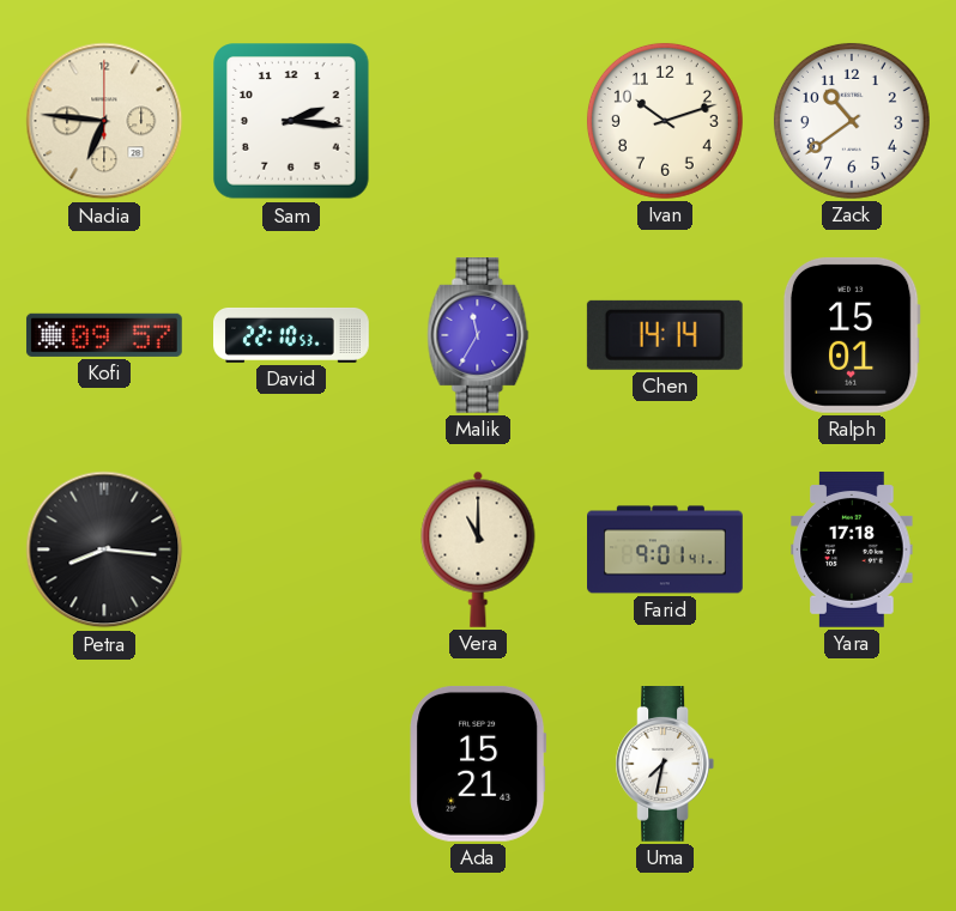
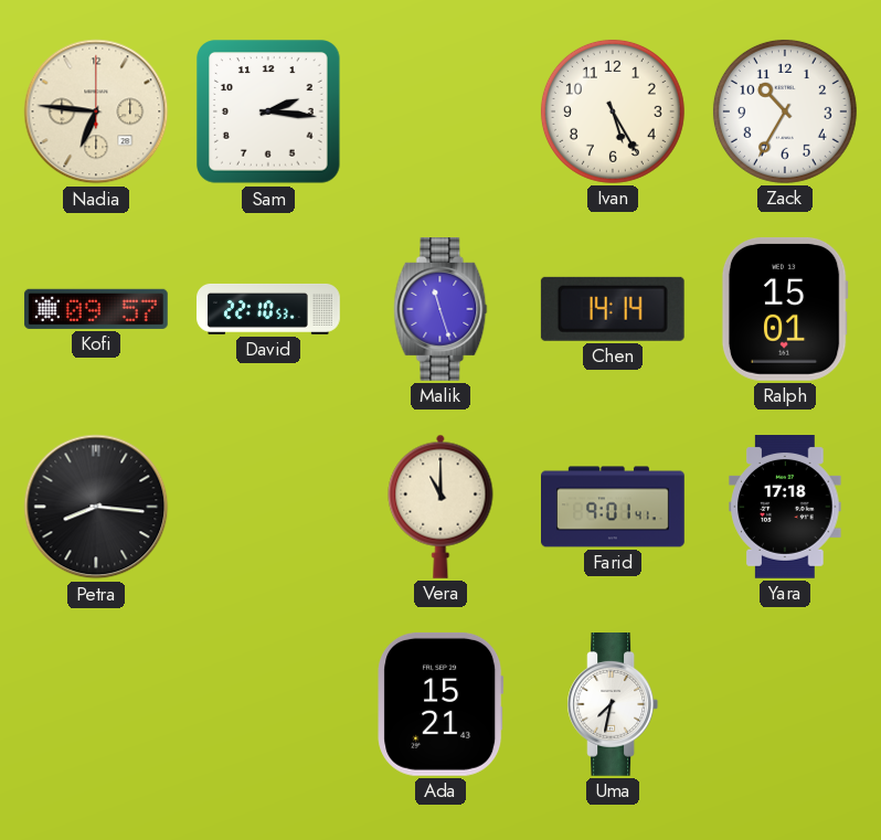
Ivan: 10:12 -> 5:25
Zack: 10:39 -> 10:35
Malik: 11:35 -> 11:27
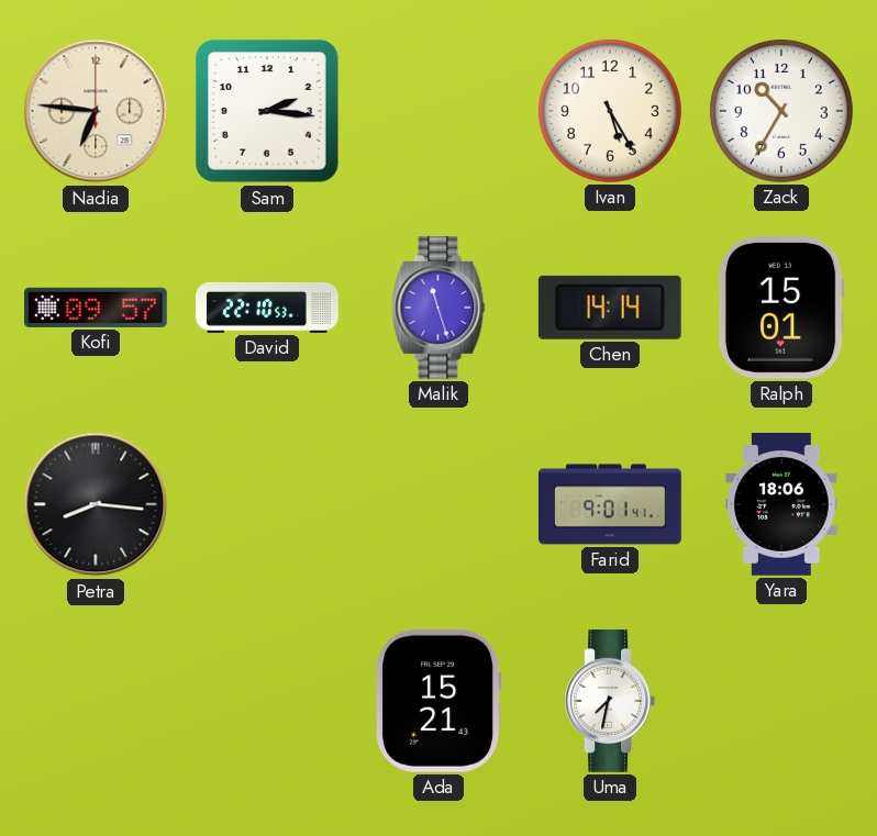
Vera: 11:00 -> none
Yara: 17:18 -> 18:06
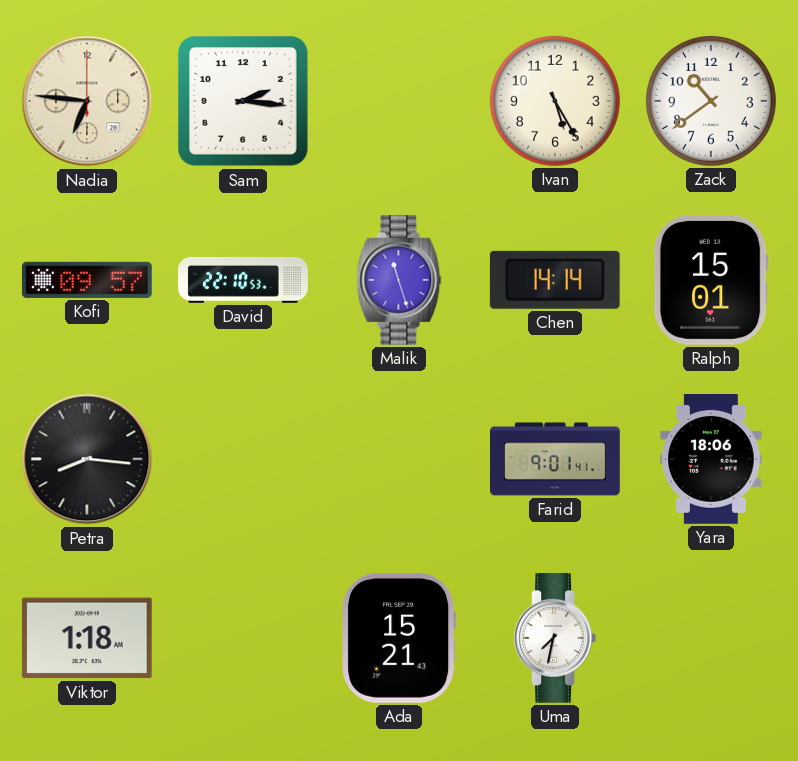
Zack: 10:35 -> 10:39
Viktor: none -> 1:18
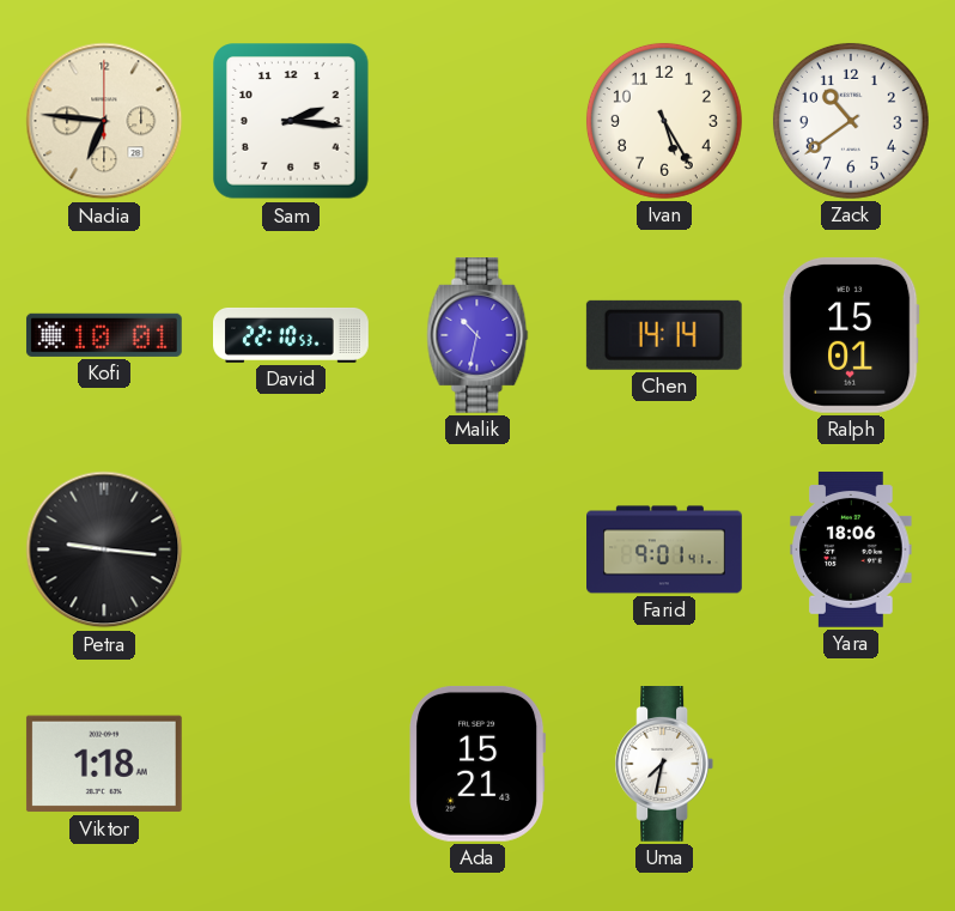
Kofi: 09:57 -> 10:01
Malik: 11:27 -> 10:32
Petra: 8:16 -> 9:16
